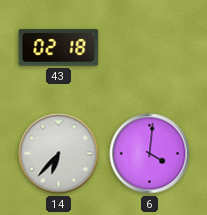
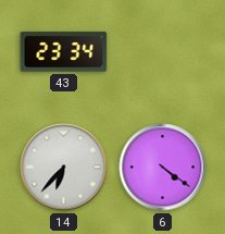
43: 02:18 -> 23:34
6: 4:01 -> 4:21
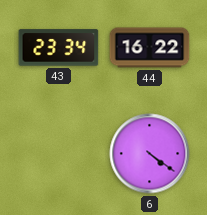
44: none -> 16:22
14: 6:37 -> none
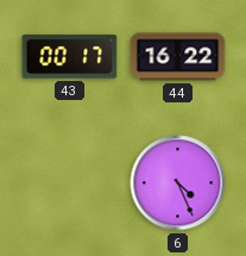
43: 23:34 -> 00:17
6: 4:21 -> 4:26
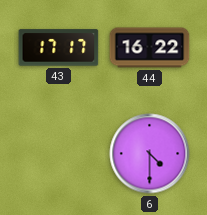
43: 00:17 -> 17:17
6: 4:26 -> 4:30
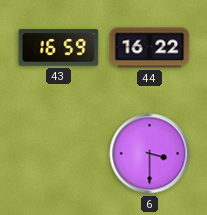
43: 17:17 -> 16:59
6: 4:30 -> 3:30
